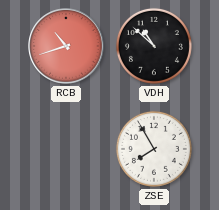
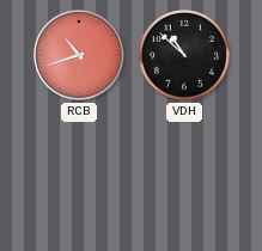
ZSE: 7:55 -> none
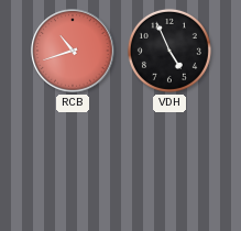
VDH: 10:52 -> 4:56
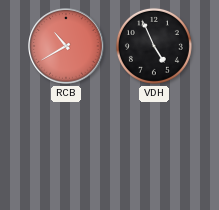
RCB: 10:42 -> 10:40
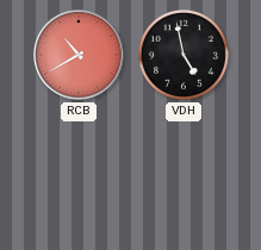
VDH: 4:56 -> 4:58
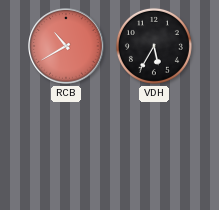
VDH: 4:58 -> 5:35
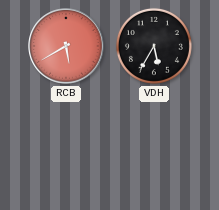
RCB: 10:40 -> 5:40
